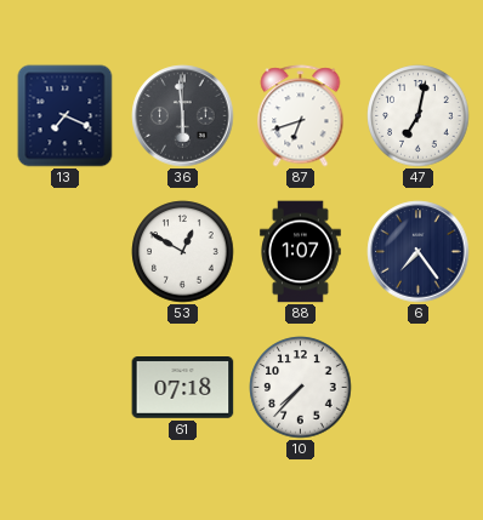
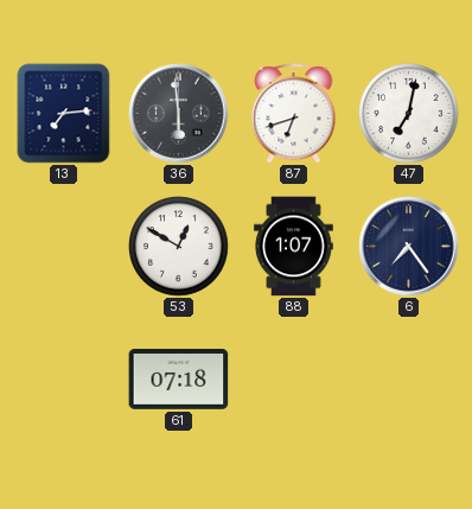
13: 7:19 -> 7:14
10: 7:37 -> none
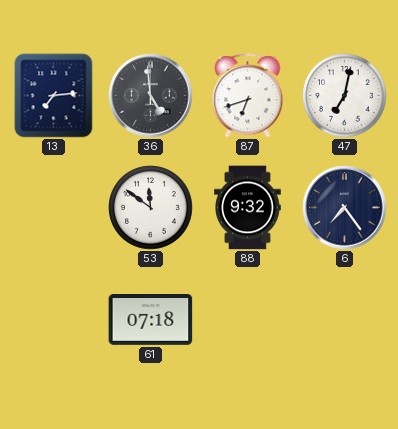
36: 5:59 -> 4:59
53: 12:50 -> 11:51
88: 1:07 -> 9:32
